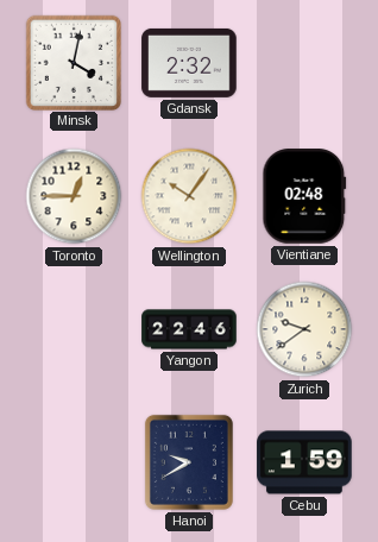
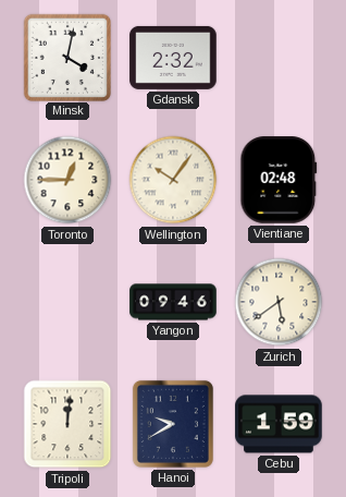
Yangon: 22:46 -> 09:46
Zurich: 9:39 -> 5:39
Tripoli: none -> 12:01
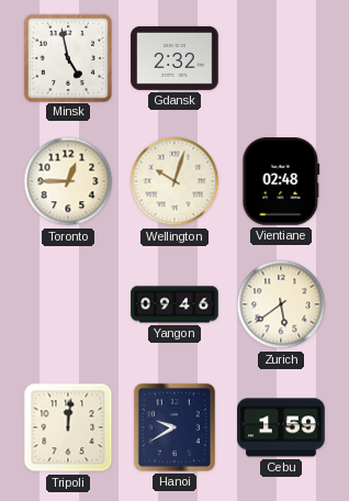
Minsk: 4:02 -> 4:58
Wellington: 10:06 -> 10:03
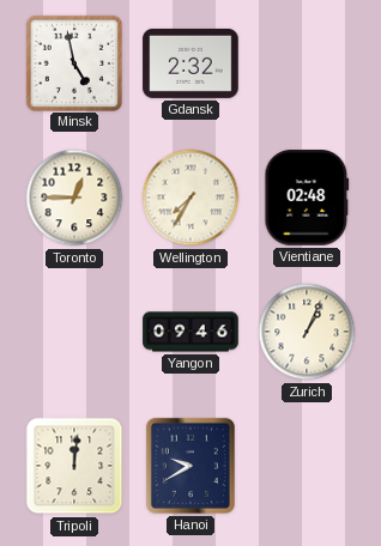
Wellington: 10:03 -> 7:35
Zurich: 5:39 -> 1:04
Cebu: 1:59 -> none
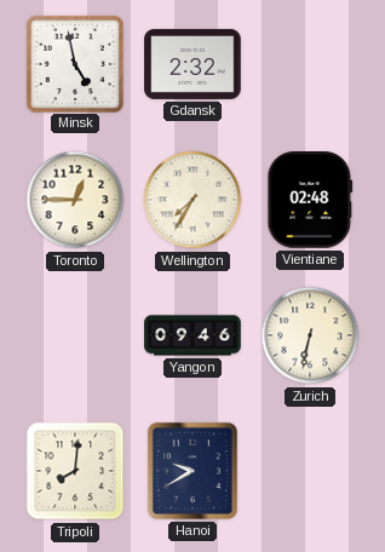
Zurich: 1:04 -> 6:32
Tripoli: 12:01 -> 8:01
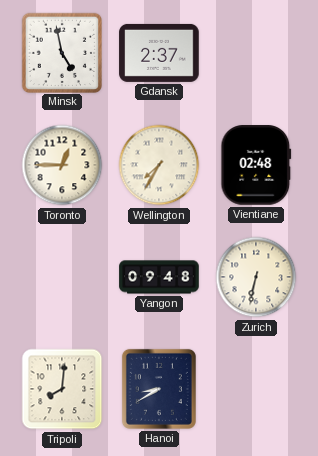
Gdansk: 2:32 -> 2:37
Yangon: 09:46 -> 09:48
Hanoi: 9:40 -> 8:40
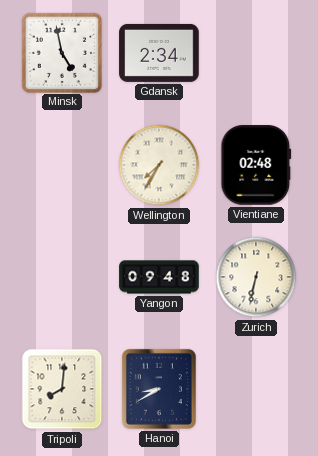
Gdansk: 2:37 -> 2:34
Toronto: 12:45 -> none
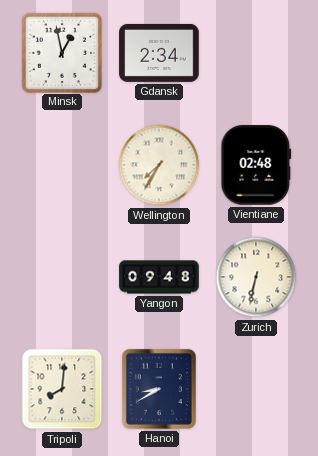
Minsk: 4:58 -> 12:58
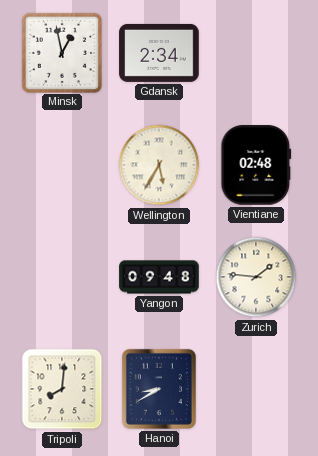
Wellington: 7:35 -> 5:35
Zurich: 6:32 -> 1:46
